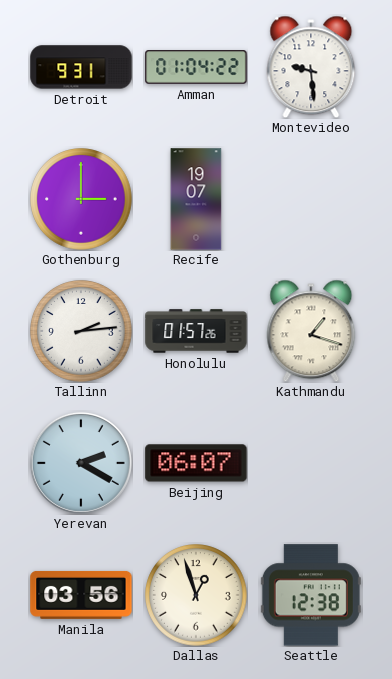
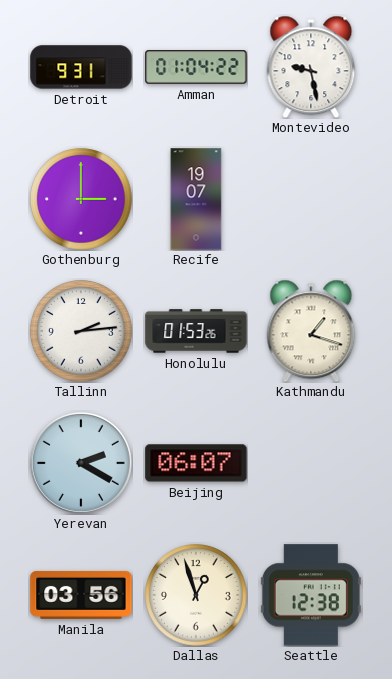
Montevideo: 9:29 -> 9:28
Honolulu: 01:57 -> 01:53
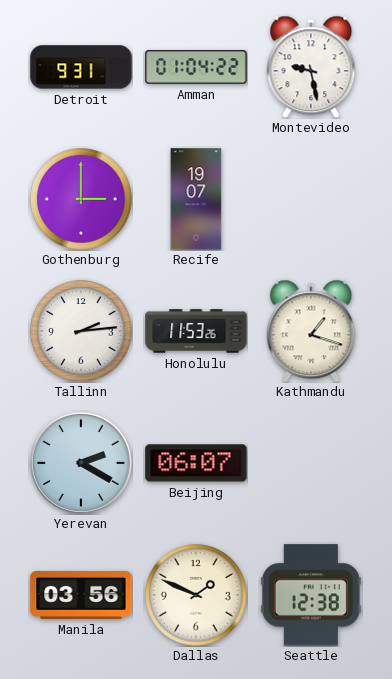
Honolulu: 01:53 -> 11:53
Dallas: 12:57 -> 1:49
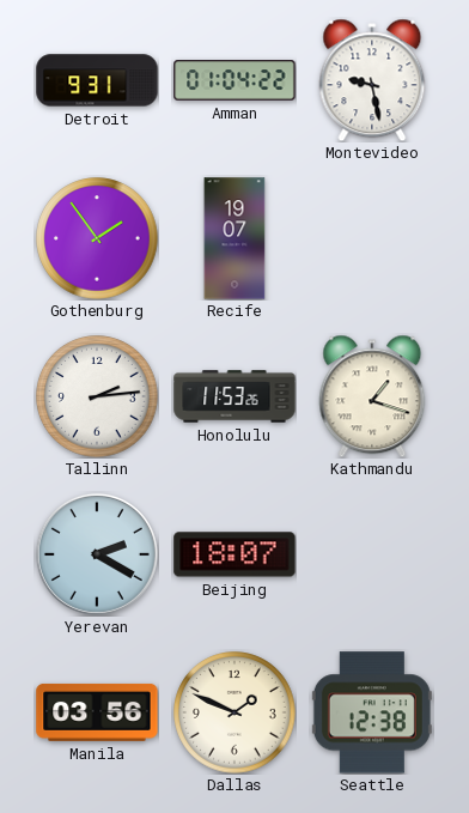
Gothenburg: 3:00 -> 1:54
Beijing: 06:07 -> 18:07
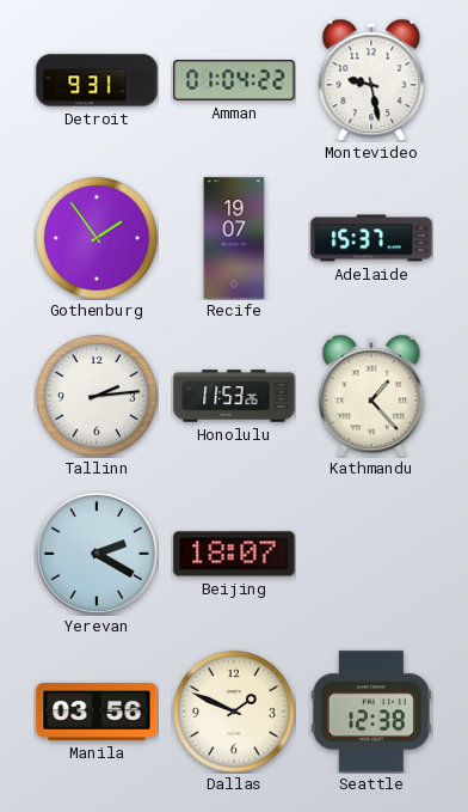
Adelaide: none -> 15:37
Kathmandu: 1:18 -> 1:23
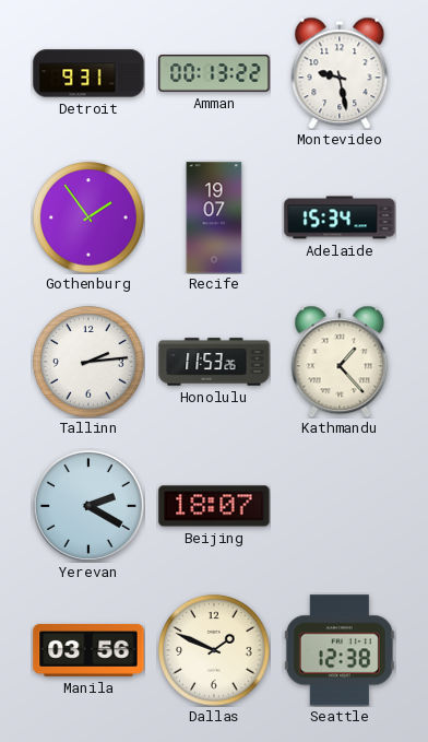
Amman: 01:04 -> 00:13
Adelaide: 15:37 -> 15:34
